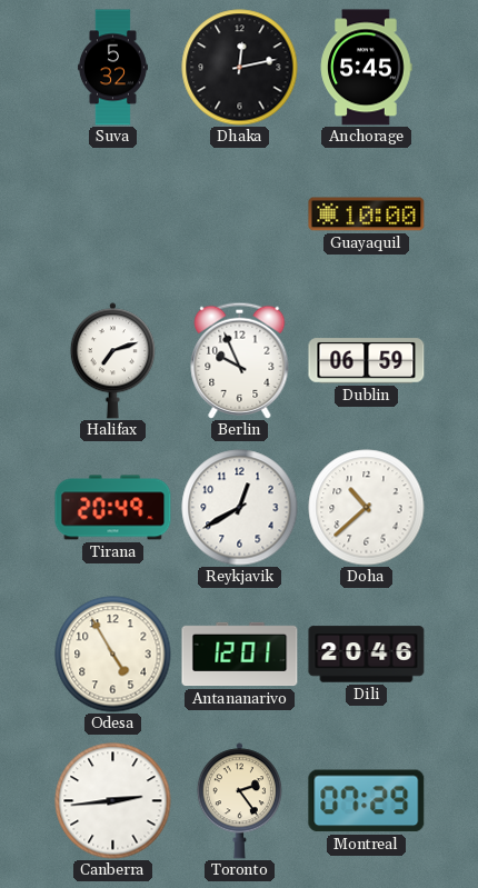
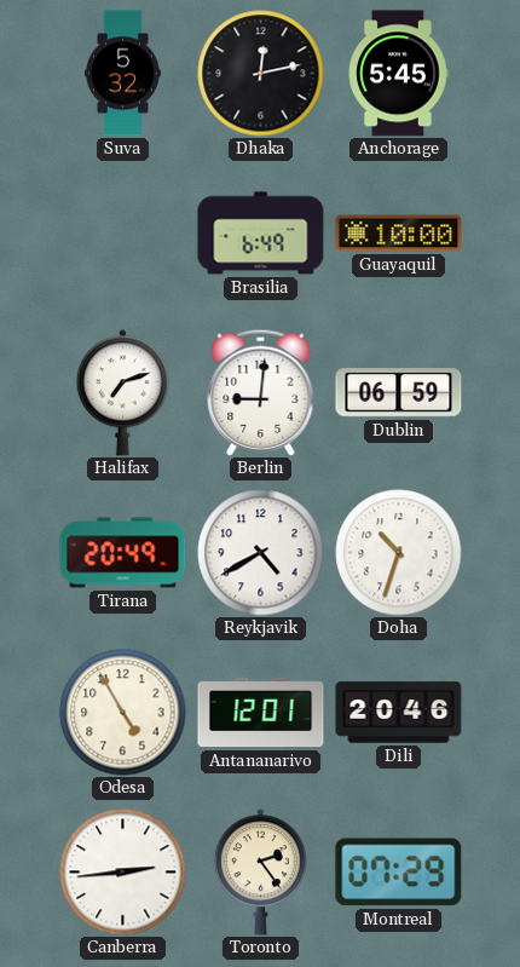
Brasilia: none -> 6:49
Berlin: 9:56 -> 9:01
Reykjavik: 12:40 -> 4:40
Doha: 10:38 -> 10:33
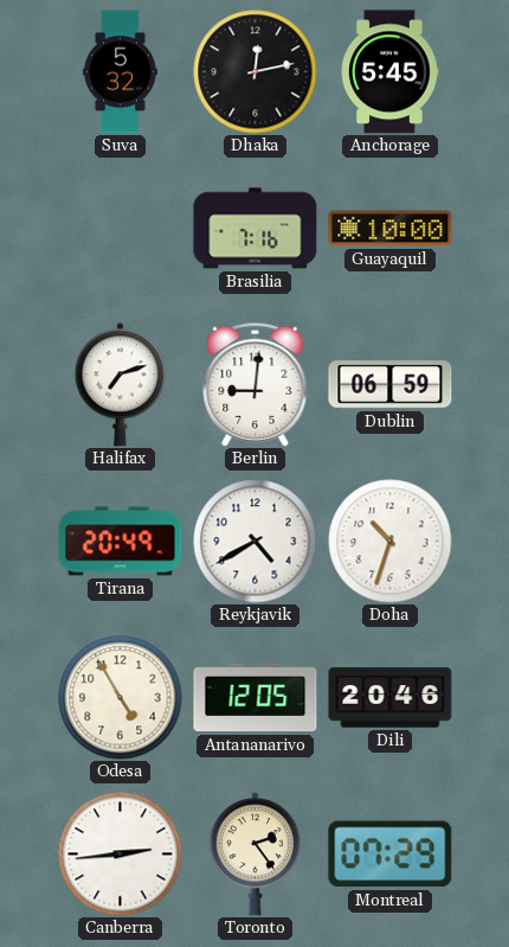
Brasilia: 6:49 -> 7:16
Antananarivo: 12:01 -> 12:05
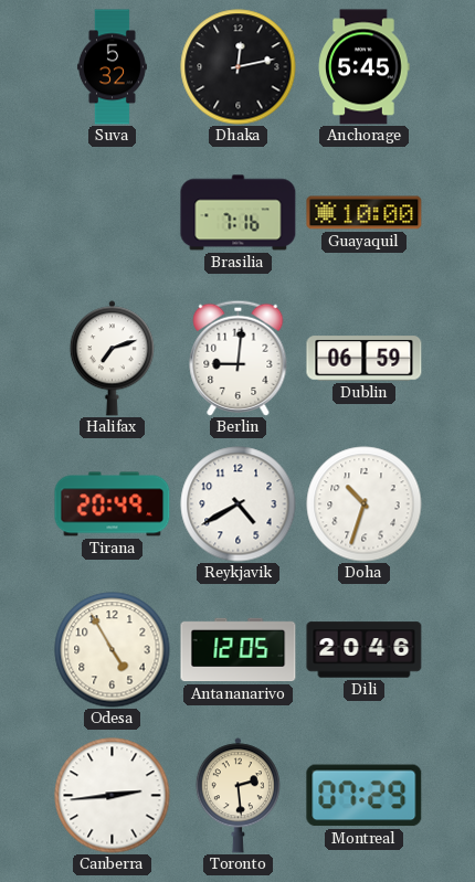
Toronto: 2:24 -> 2:29
